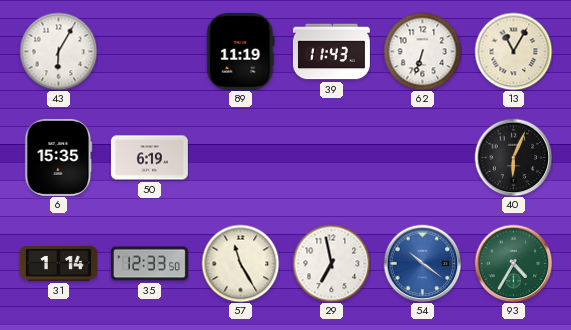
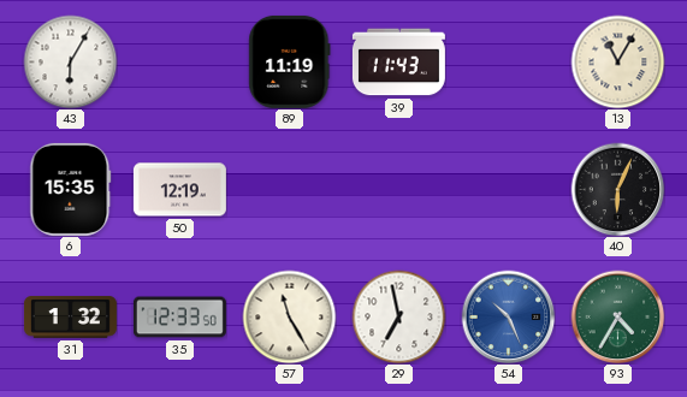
62: 6:33 -> none
50: 6:19 -> 12:19
31: 1:14 -> 1:32
54: 10:21 -> 10:26
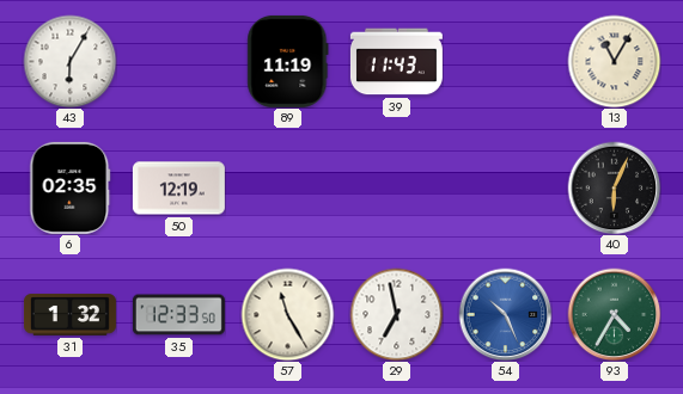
6: 15:35 -> 02:35
